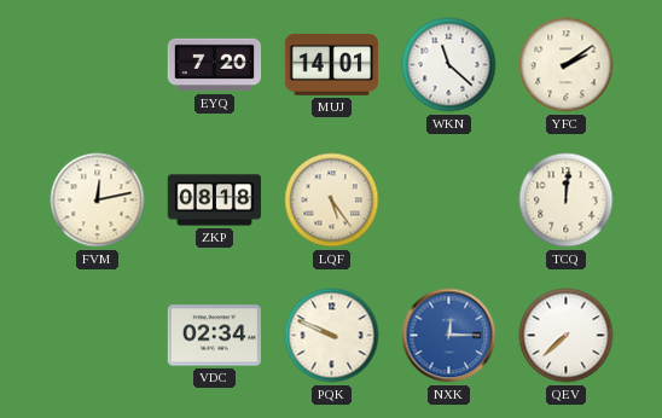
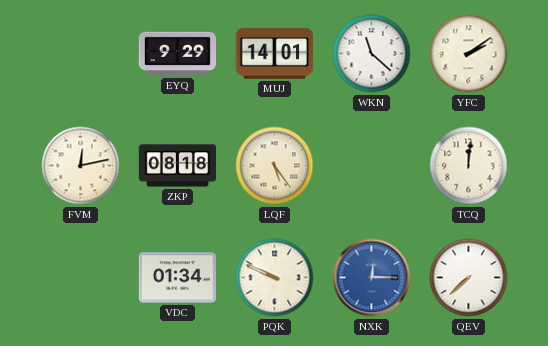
EYQ: 7:20 -> 9:29
VDC: 02:34 -> 01:34
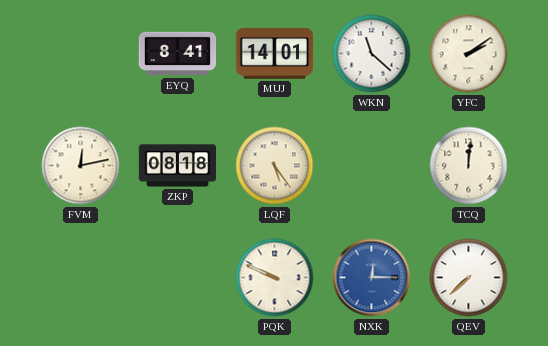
EYQ: 9:29 -> 8:41
VDC: 01:34 -> none
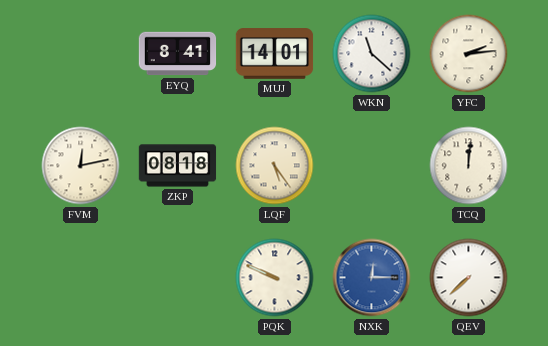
YFC: 2:09 -> 2:14
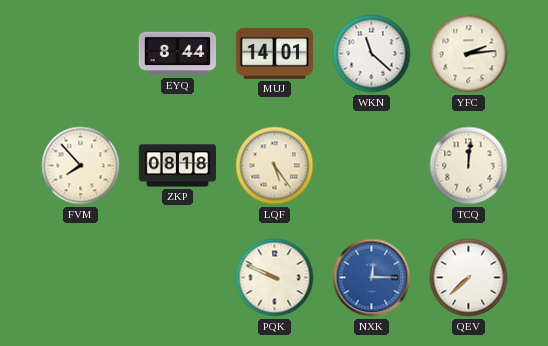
EYQ: 8:41 -> 8:44
FVM: 12:13 -> 7:53
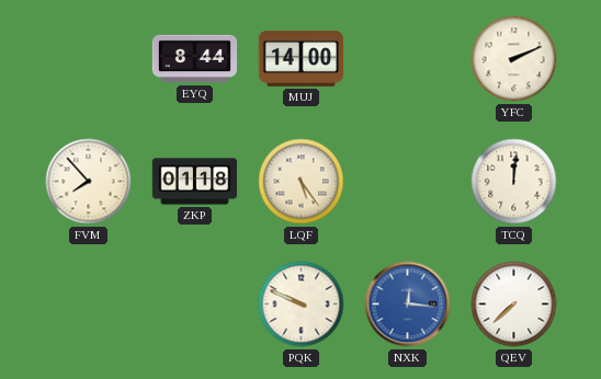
MUJ: 14:01 -> 14:00
WKN: 11:22 -> none
YFC: 2:14 -> 2:11
ZKP: 08:18 -> 01:18
NXK: 12:15 -> 12:16
